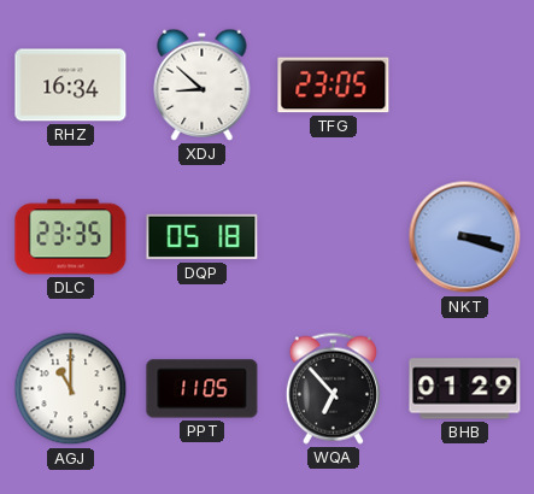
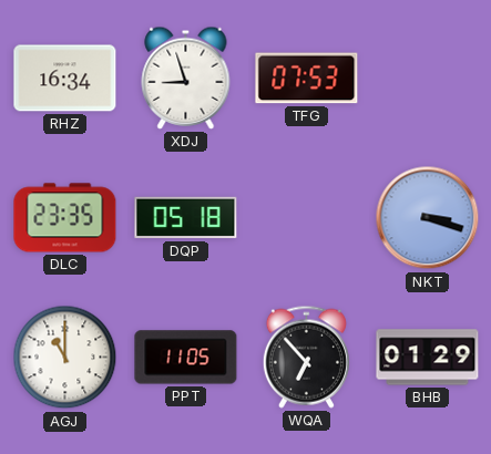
XDJ: 8:52 -> 8:57
TFG: 23:05 -> 07:53
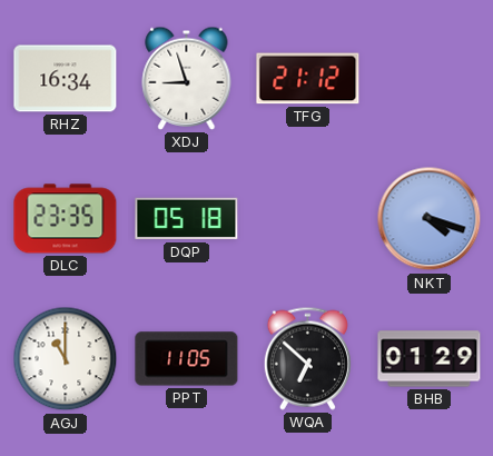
TFG: 07:53 -> 21:12
NKT: 3:18 -> 4:18
WQA: 6:53 -> 6:52
